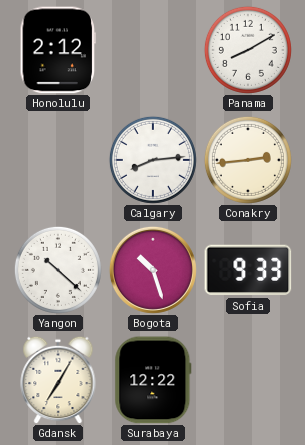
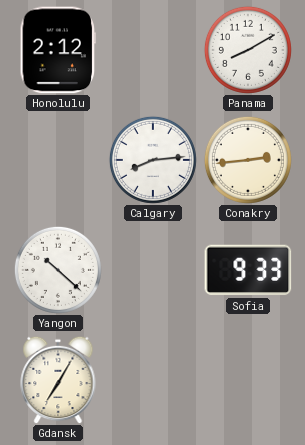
Bogota: 10:27 -> none
Surabaya: 12:22 -> none
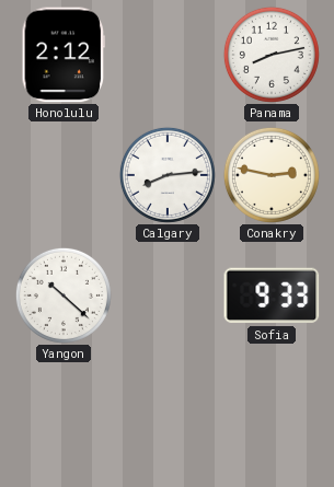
Panama: 8:10 -> 8:13
Conakry: 2:44 -> 2:47
Gdansk: 7:05 -> none
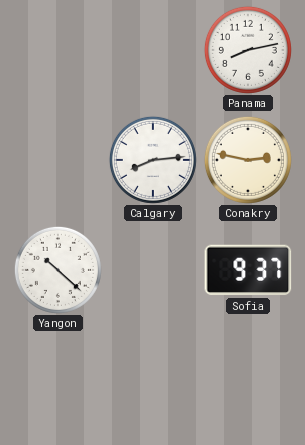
Honolulu: 2:12 -> none
Sofia: 9:33 -> 9:37
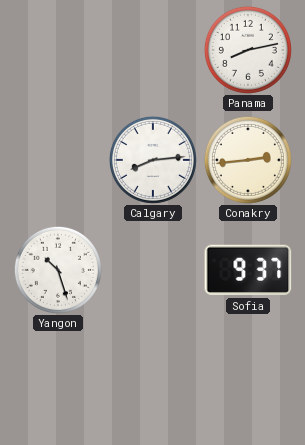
Conakry: 2:47 -> 2:44
Yangon: 10:22 -> 10:27
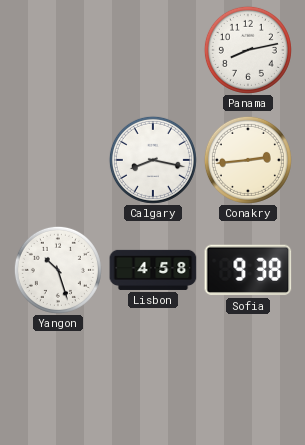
Calgary: 8:14 -> 8:17
Lisbon: none -> 4:58
Sofia: 9:37 -> 9:38
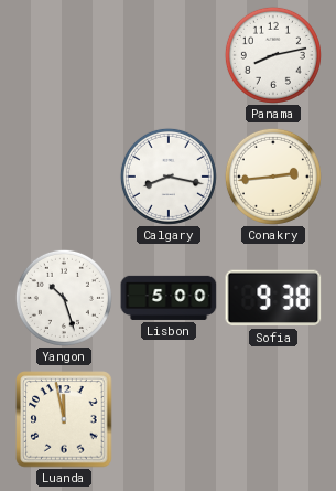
Lisbon: 4:58 -> 5:00
Luanda: none -> 11:58
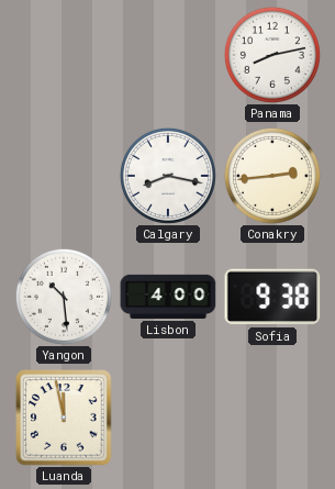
Yangon: 10:27 -> 10:29
Lisbon: 5:00 -> 4:00
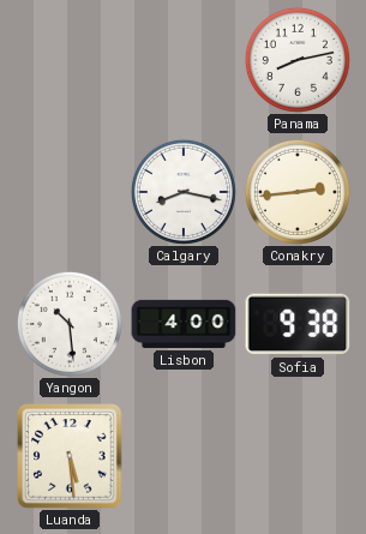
Luanda: 11:58 -> 5:29
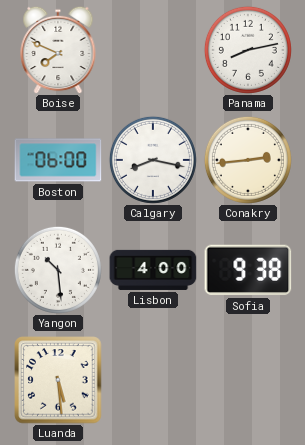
Boise: none -> 7:49
Boston: none -> 06:00
